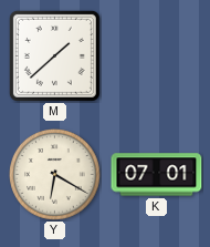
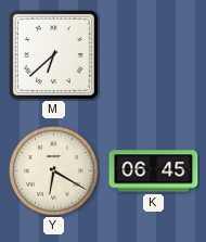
M: 1:38 -> 6:38
K: 07:01 -> 06:45
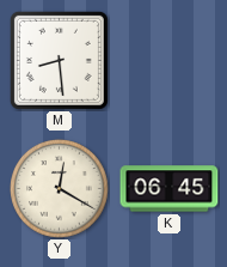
M: 6:38 -> 8:29
Y: 6:20 -> 12:20
